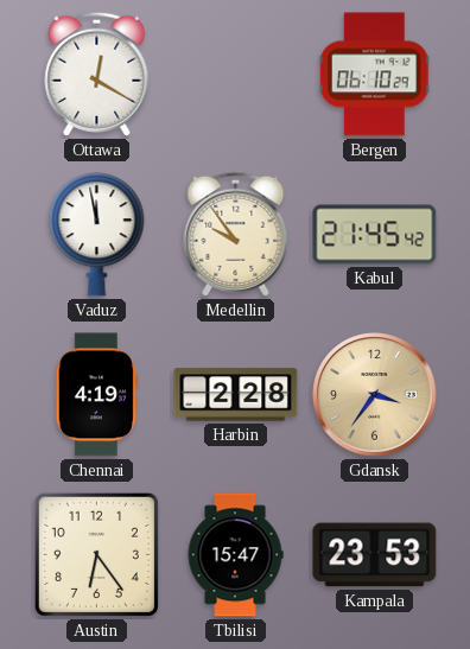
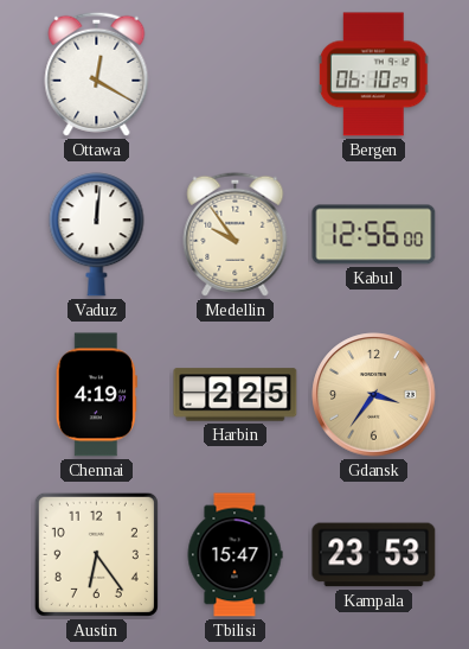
Vaduz: 11:58 -> 12:01
Kabul: 21:45 -> 12:56
Harbin: 2:28 -> 2:25
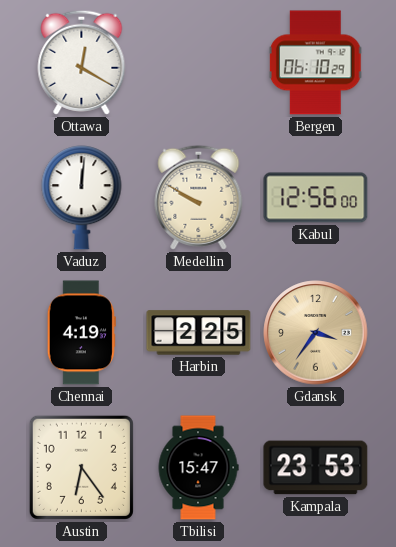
Medellin: 9:54 -> 9:50
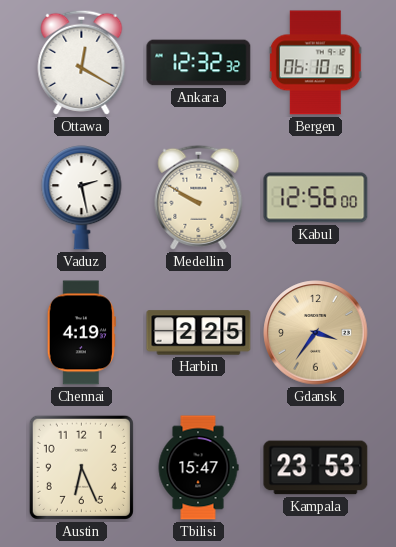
Ankara: none -> 12:32
Bergen: 06:10:29 -> 06:10:15
Vaduz: 12:01 -> 2:28
Austin: 6:24 -> 6:26
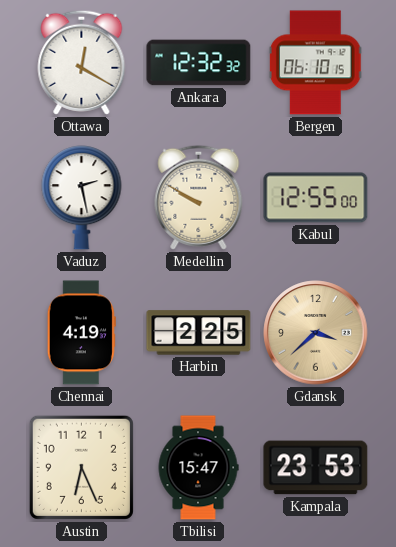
Kabul: 12:56 -> 12:55
Gdansk: 3:36 -> 3:38
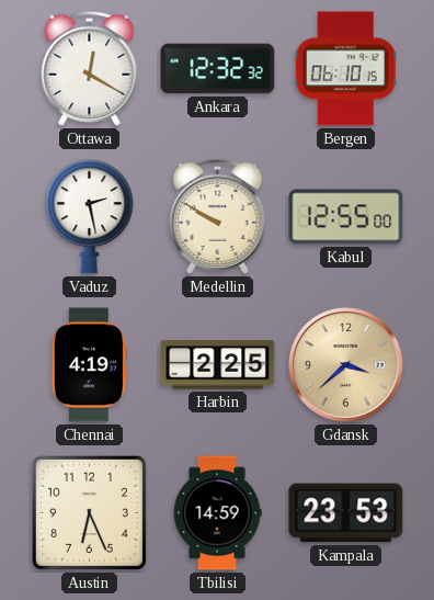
Tbilisi: 15:47 -> 14:59
